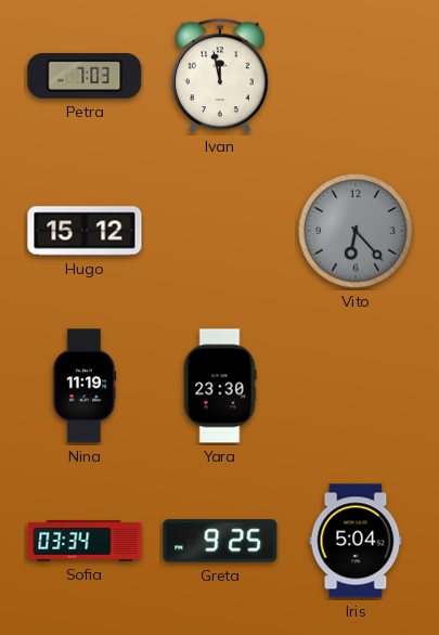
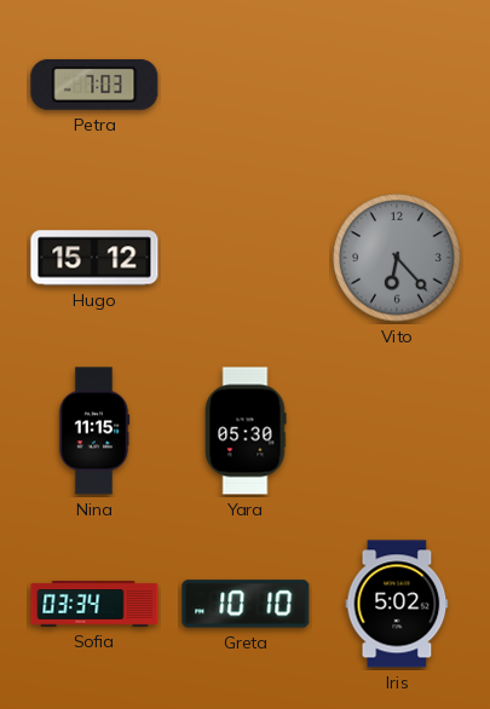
Ivan: 11:58 -> none
Nina: 11:19 -> 11:15
Yara: 23:30 -> 05:30
Greta: 9:25 -> 10:10
Iris: 5:04 -> 5:02
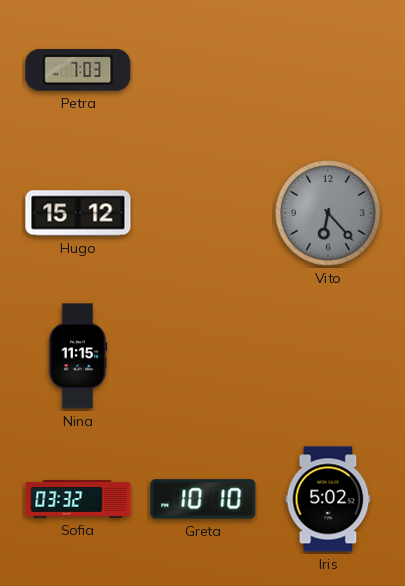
Yara: 05:30 -> none
Sofia: 03:34 -> 03:32
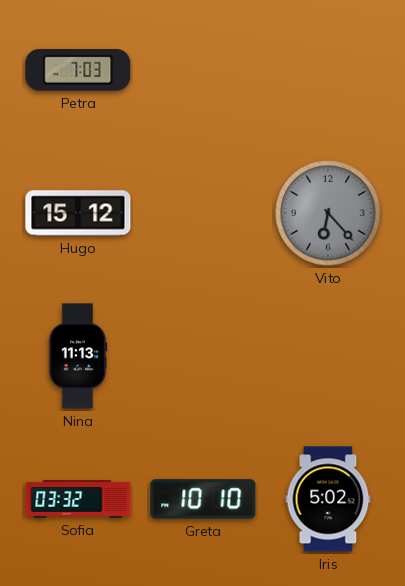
Nina: 11:15 -> 11:13
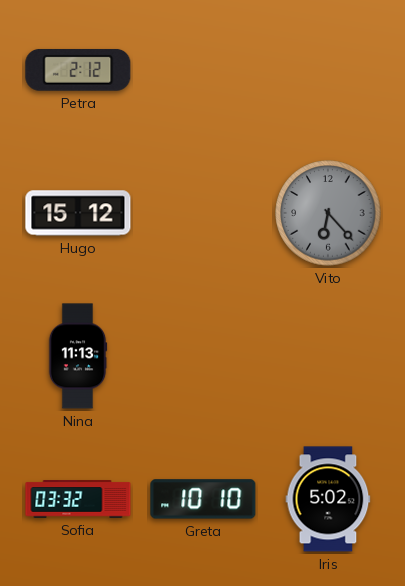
Petra: 7:03 -> 2:12
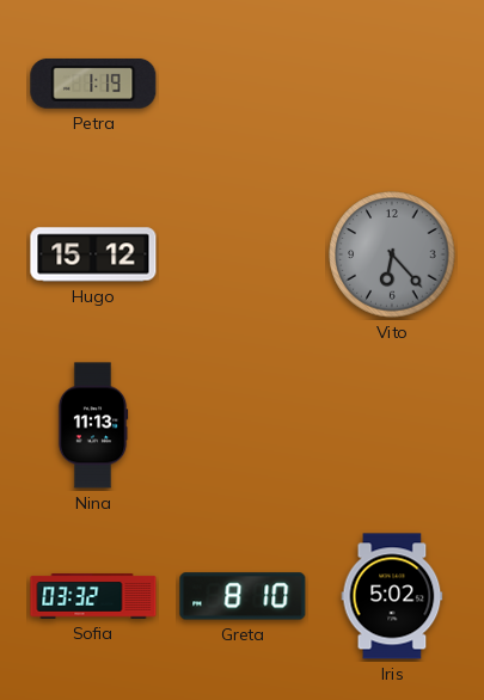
Petra: 2:12 -> 1:19
Greta: 10:10 -> 8:10
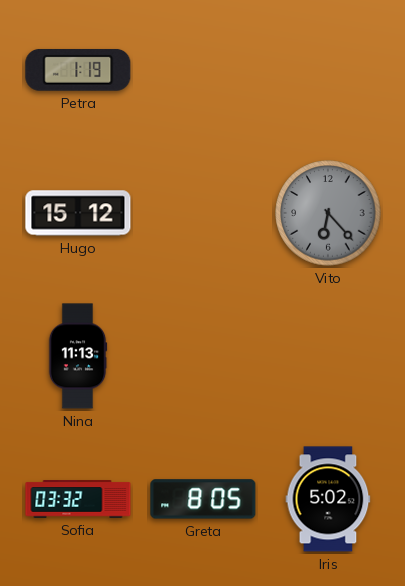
Greta: 8:10 -> 8:05
